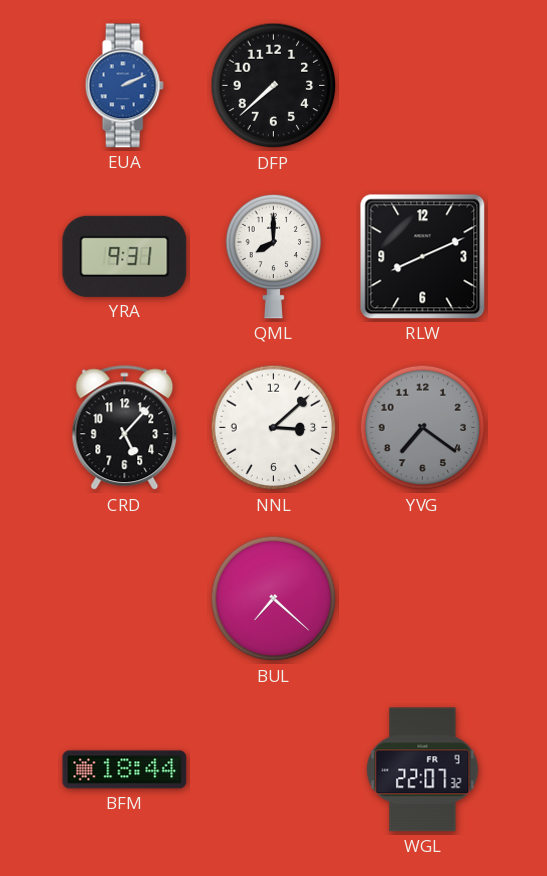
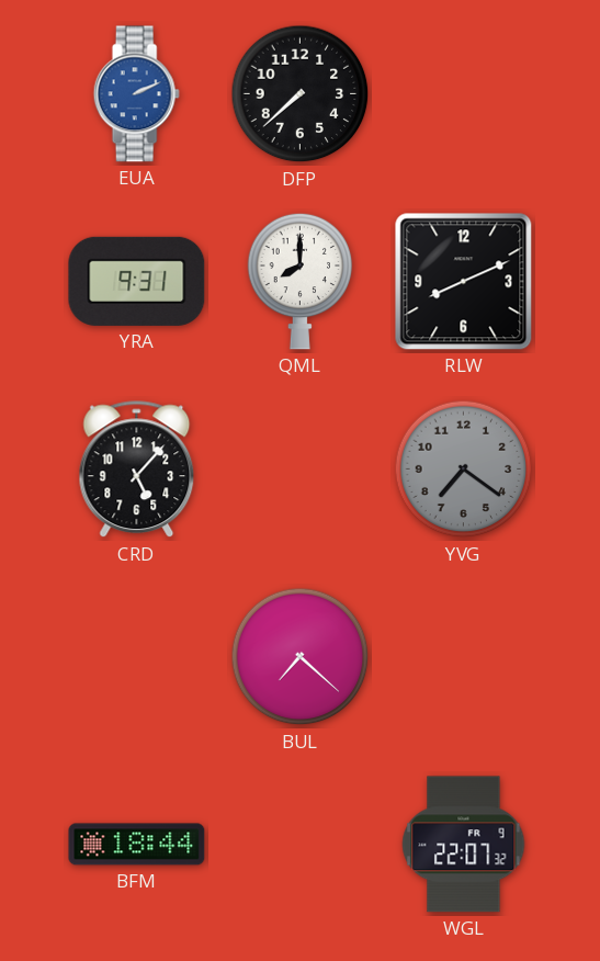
NNL: 3:08 -> none
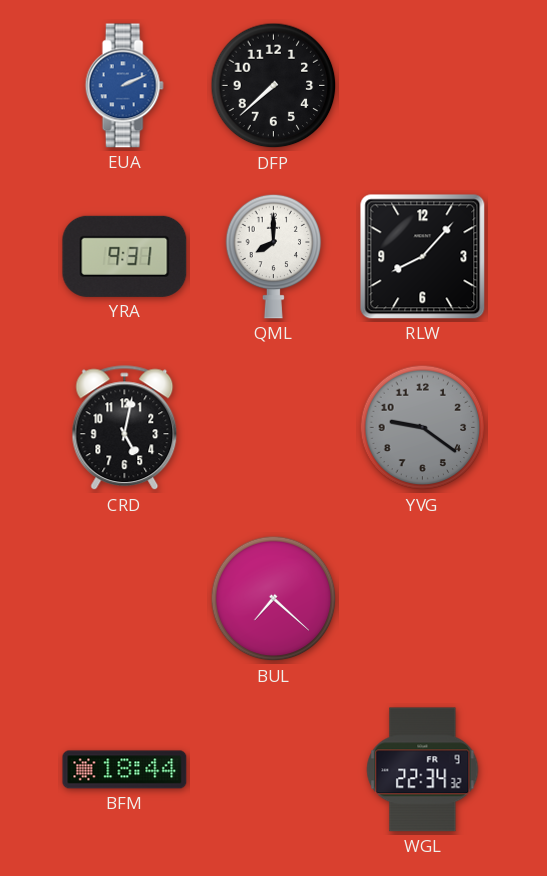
RLW: 8:11 -> 8:07
CRD: 5:07 -> 5:02
YVG: 7:21 -> 9:21
WGL: 22:07 -> 22:34
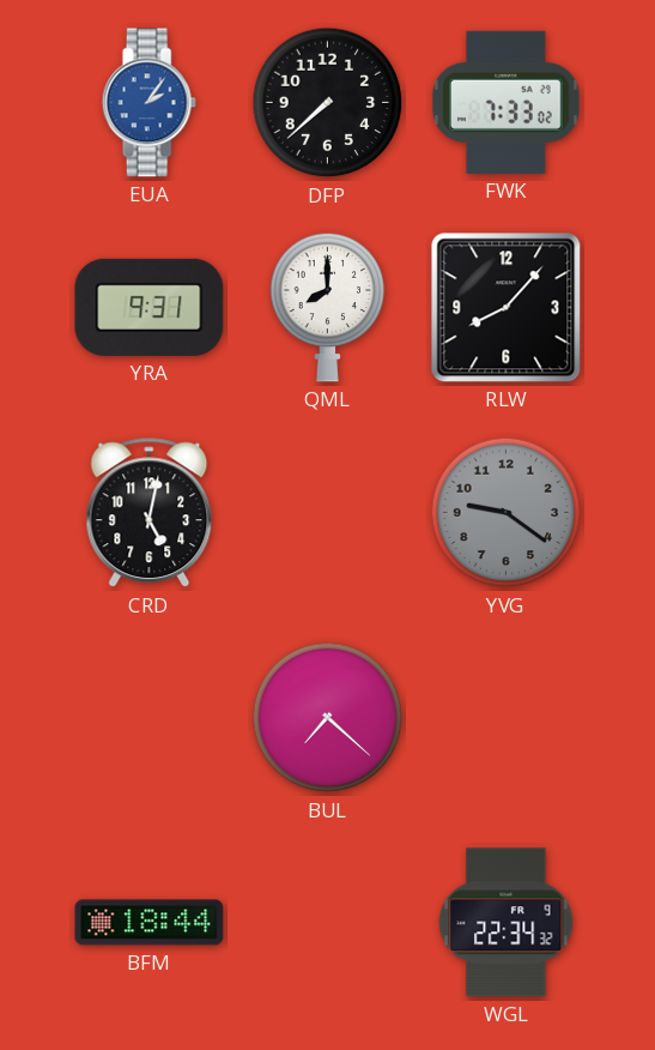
EUA: 2:11 -> 2:06
FWK: none -> 7:33
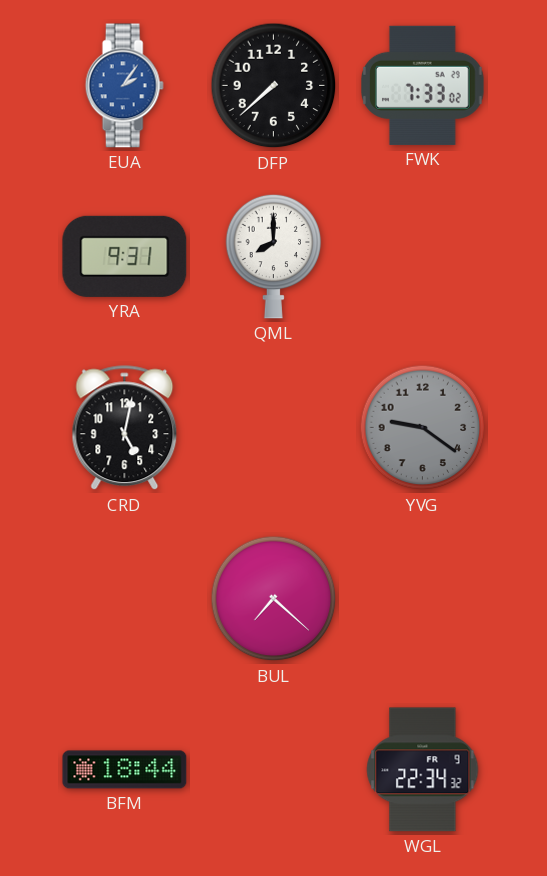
RLW: 8:07 -> none
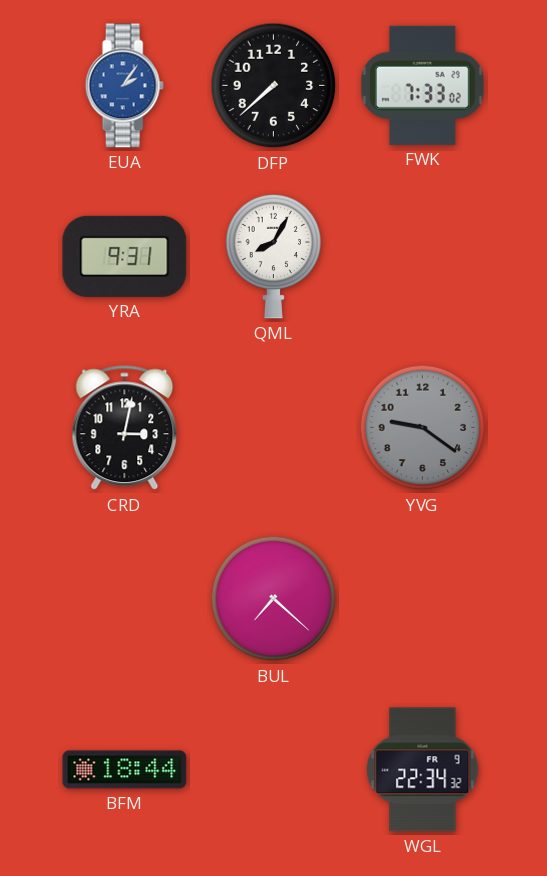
QML: 8:00 -> 8:05
CRD: 5:02 -> 3:02
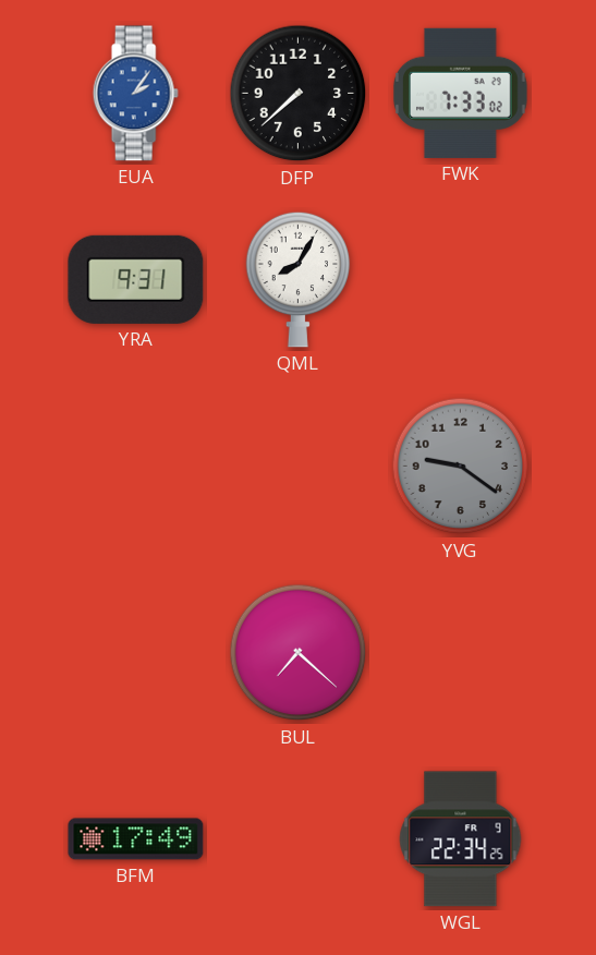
CRD: 3:02 -> none
BFM: 18:44 -> 17:49
WGL: 22:34:32 -> 22:34:25
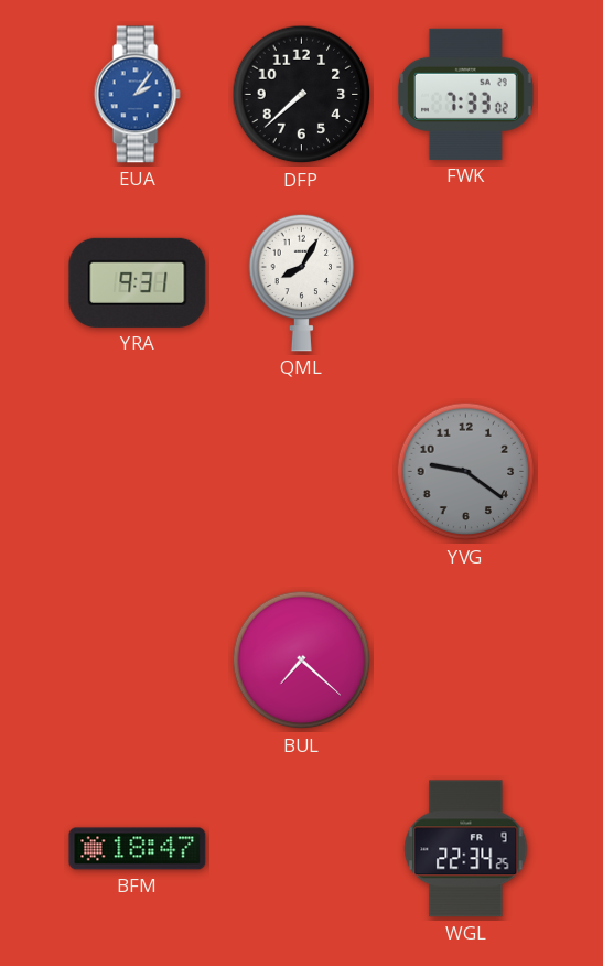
BFM: 17:49 -> 18:47
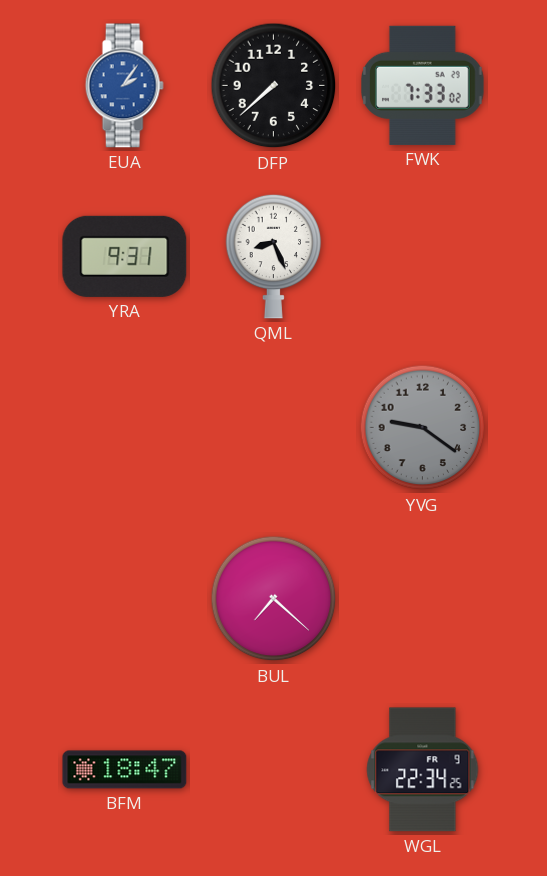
QML: 8:05 -> 8:26
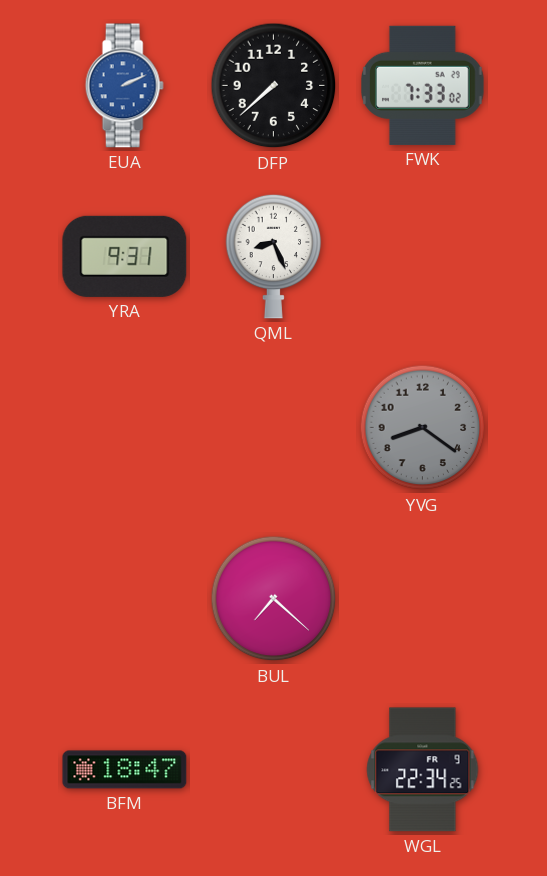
EUA: 2:06 -> 2:11
YVG: 9:21 -> 8:21
